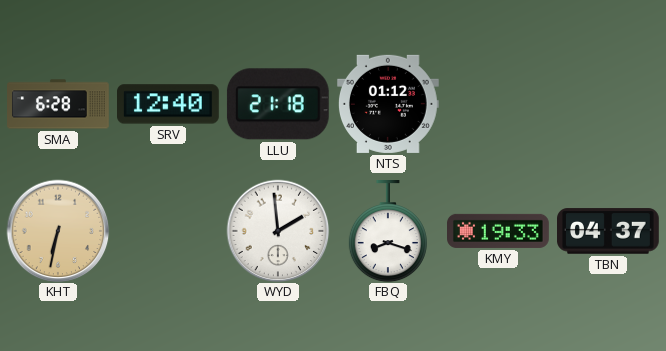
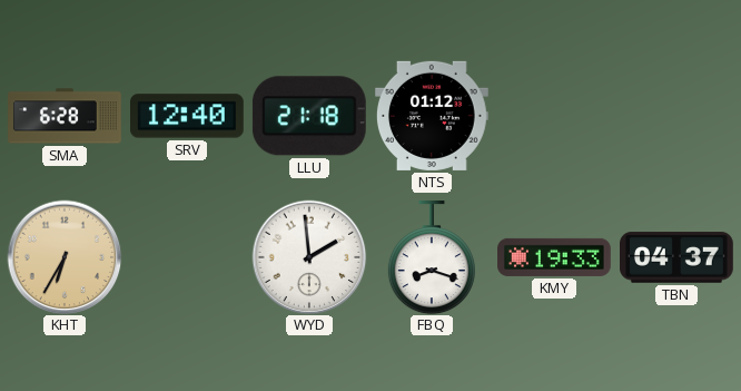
KHT: 6:32 -> 6:35
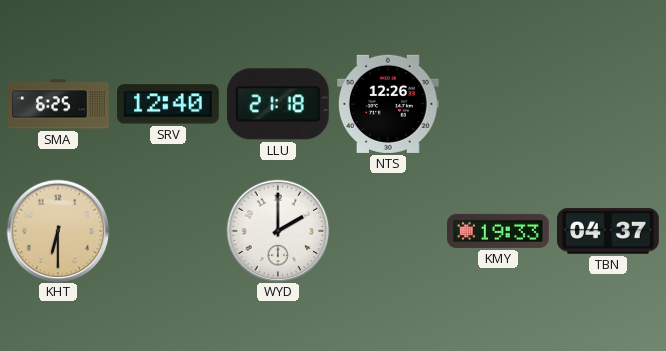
SMA: 6:28 -> 6:25
NTS: 01:12 -> 12:26
KHT: 6:35 -> 6:30
WYD: 1:59 -> 2:00
FBQ: 8:18 -> none
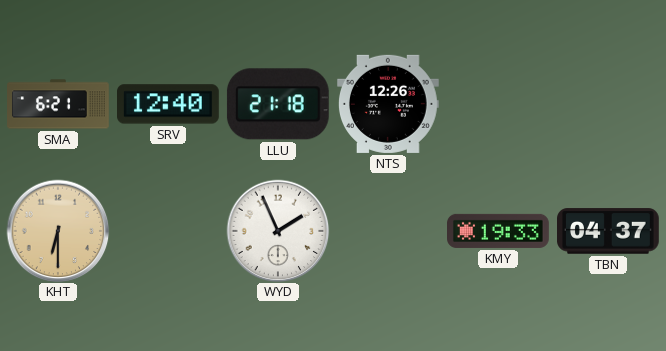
SMA: 6:25 -> 6:21
WYD: 2:00 -> 1:56
